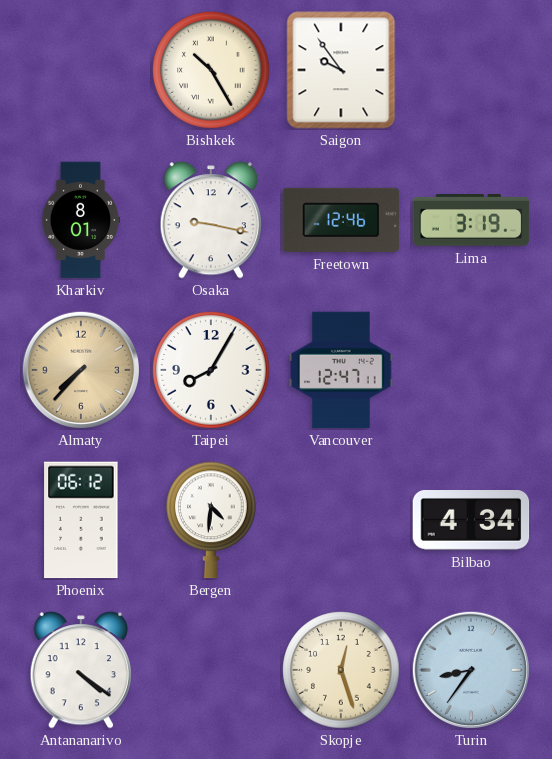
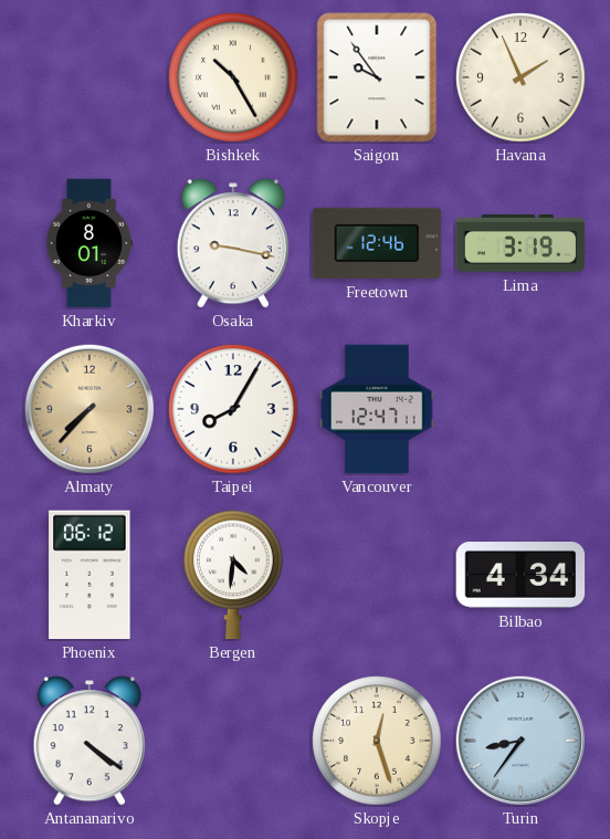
Havana: none -> 1:56
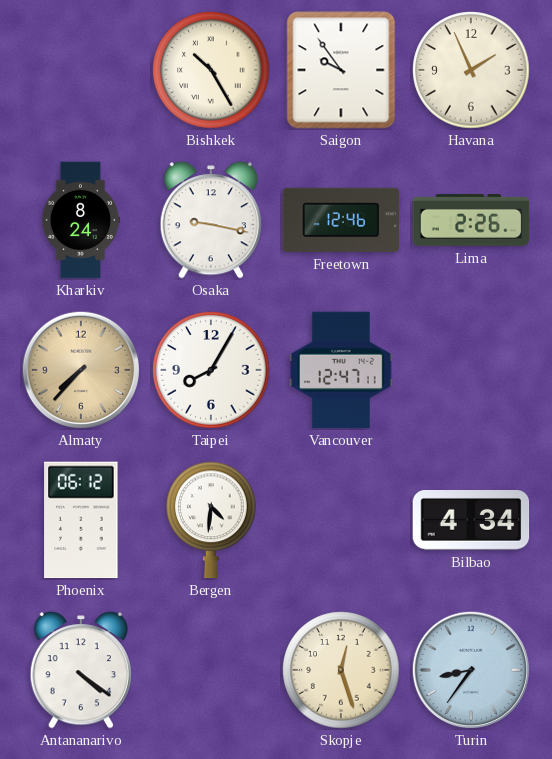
Kharkiv: 8:01 -> 8:24
Lima: 3:19 -> 2:26
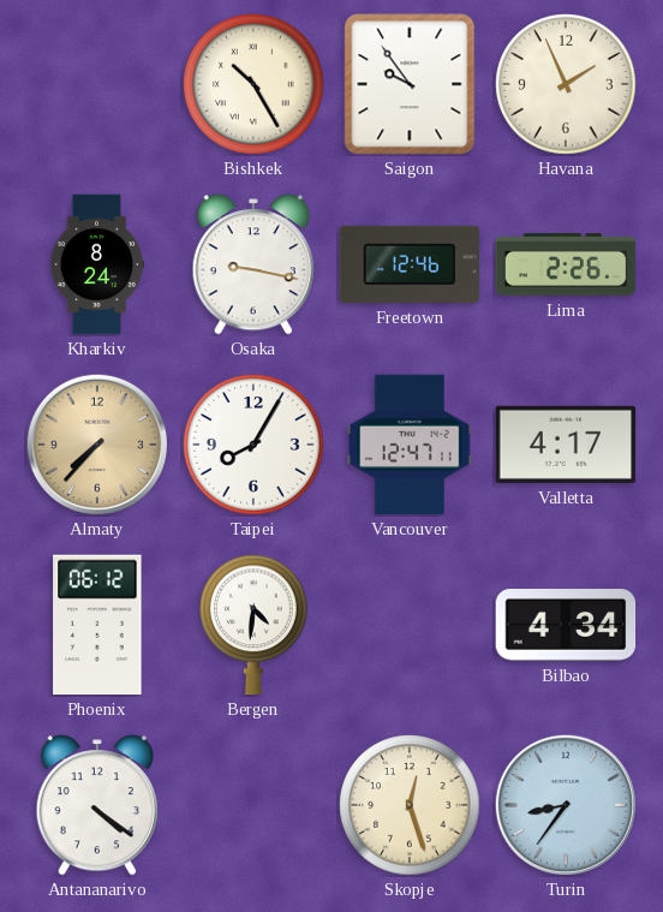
Valletta: none -> 4:17
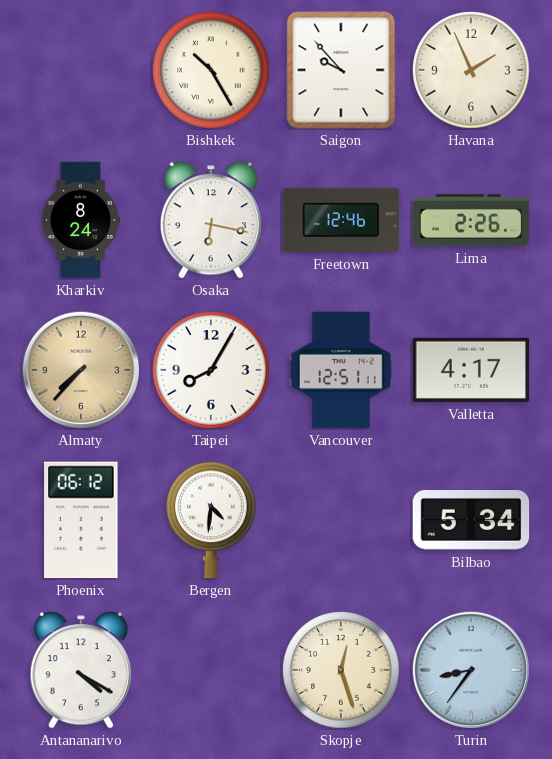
Saigon: 9:54 -> 9:53
Osaka: 9:17 -> 6:17
Vancouver: 12:47 -> 12:51
Bilbao: 4:34 -> 5:34
Antananarivo: 4:21 -> 4:20
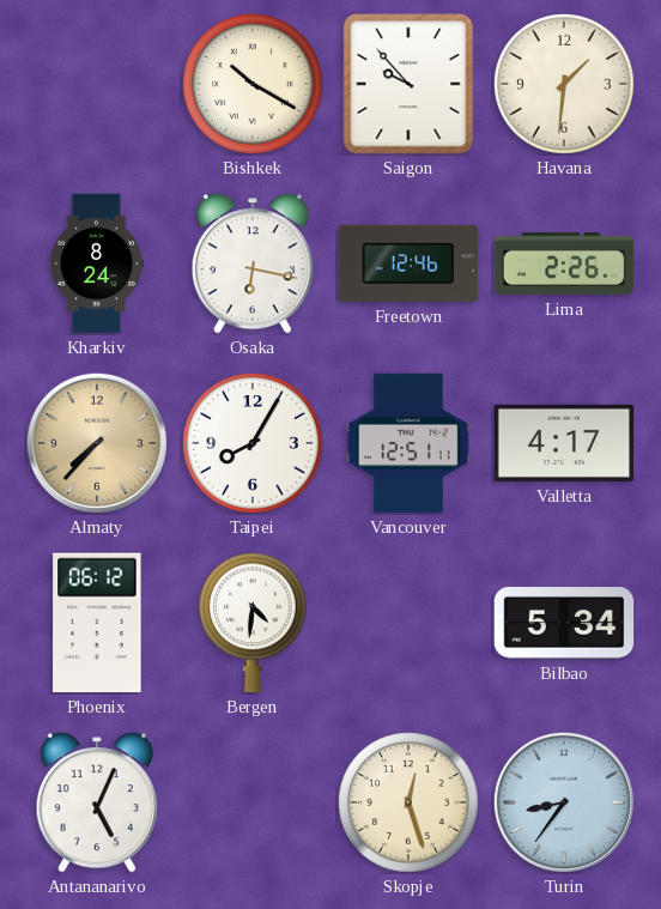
Bishkek: 10:25 -> 10:20
Havana: 1:56 -> 1:31
Antananarivo: 4:20 -> 5:04
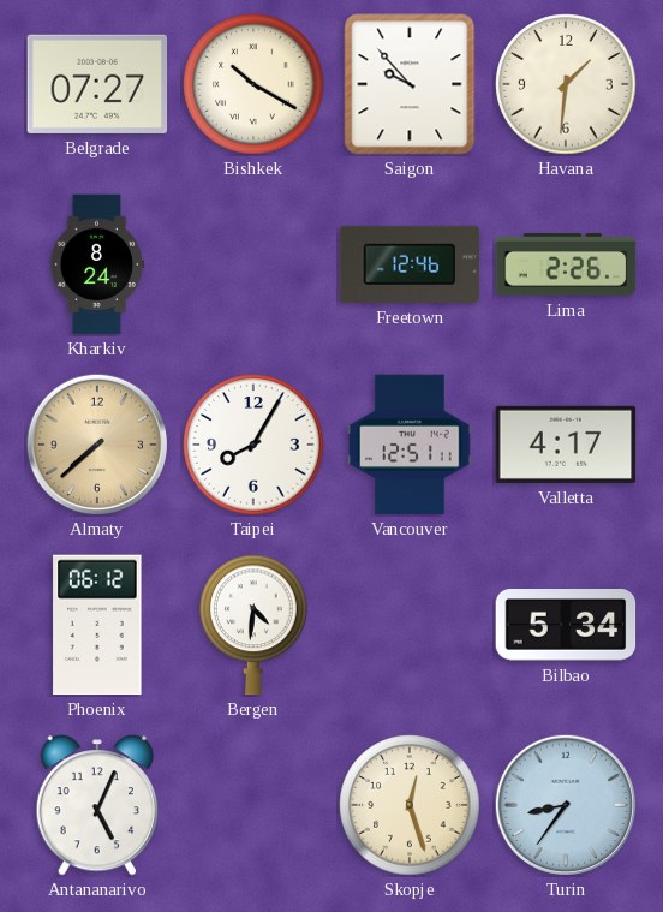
Belgrade: none -> 07:27
Osaka: 6:17 -> none
Almaty: 7:37 -> 7:38
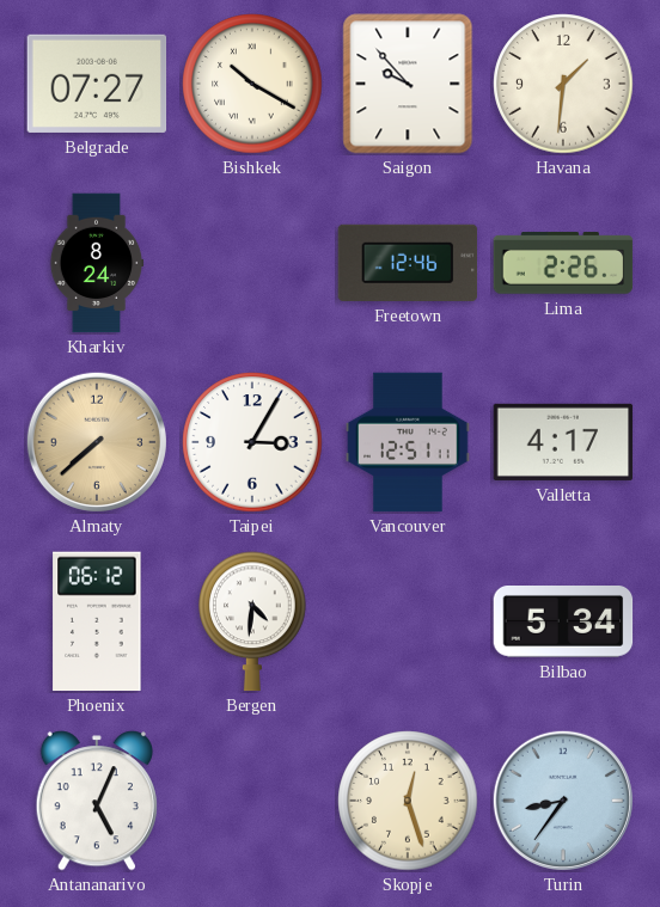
Taipei: 8:05 -> 3:05
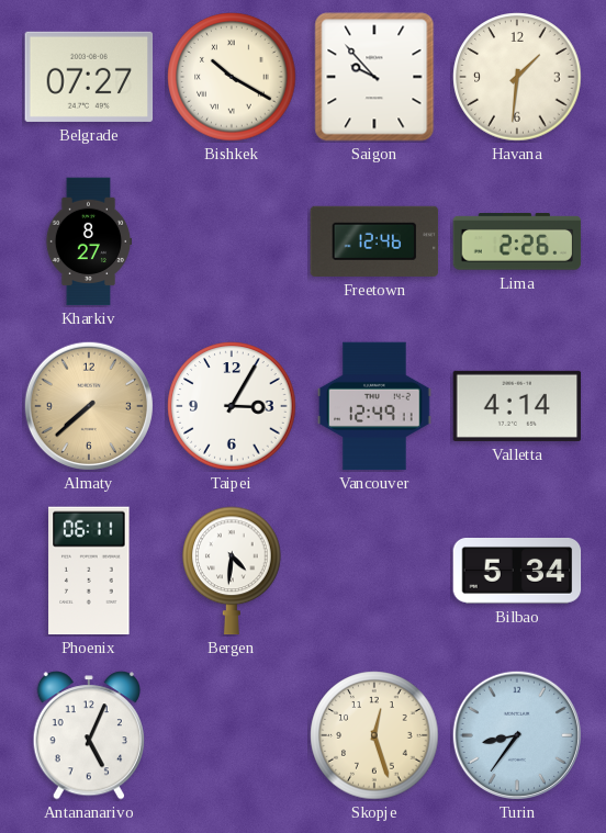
Kharkiv: 8:24 -> 8:27
Vancouver: 12:51 -> 12:49
Valletta: 4:17 -> 4:14
Phoenix: 06:12 -> 06:11
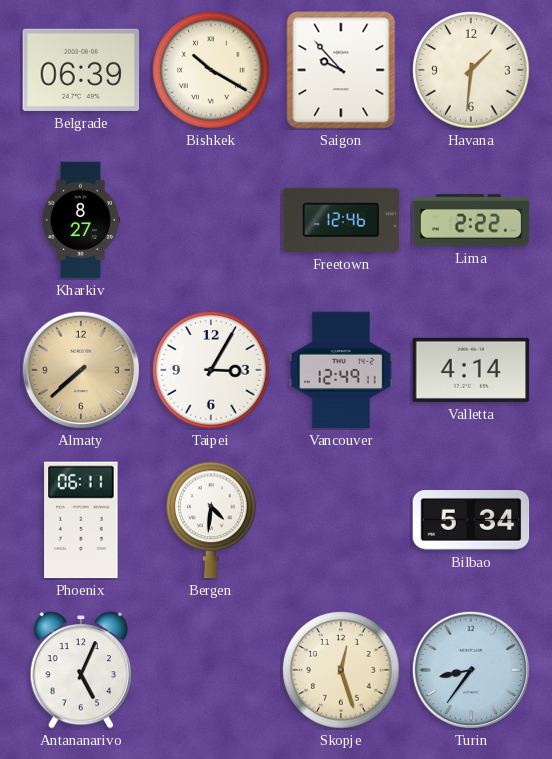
Belgrade: 07:27 -> 06:39
Lima: 2:26 -> 2:22
